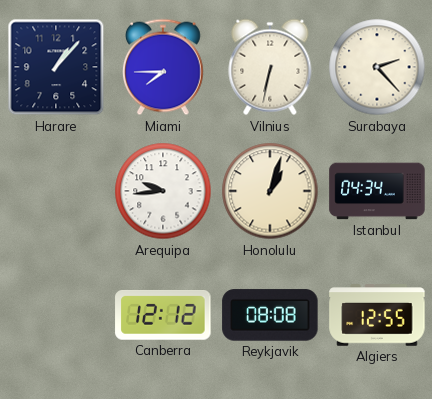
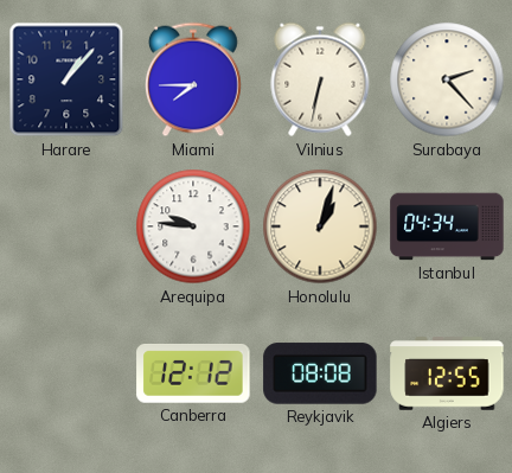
Arequipa: 9:44 -> 9:46
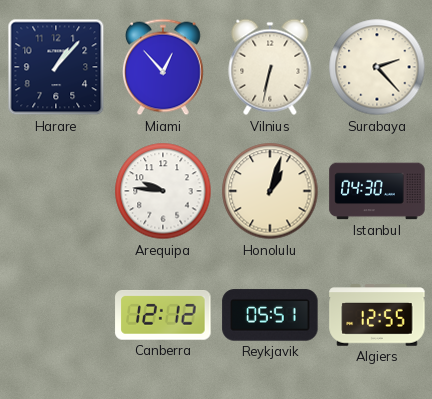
Miami: 7:45 -> 12:53
Istanbul: 04:34 -> 04:30
Reykjavik: 08:08 -> 05:51
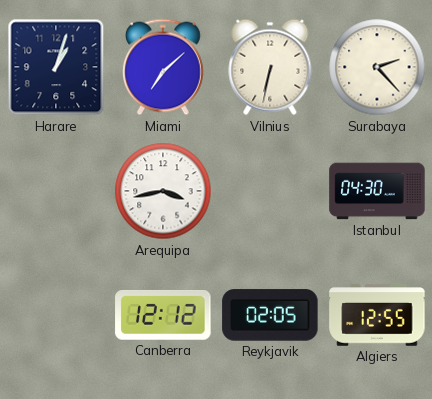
Harare: 1:07 -> 1:03
Miami: 12:53 -> 7:08
Arequipa: 9:46 -> 3:43
Honolulu: 1:03 -> none
Reykjavik: 05:51 -> 02:05
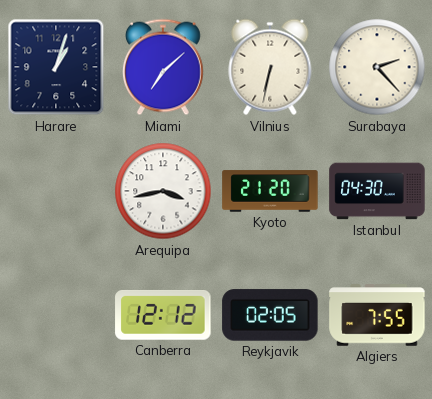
Kyoto: none -> 21:20
Algiers: 12:55 -> 7:55
